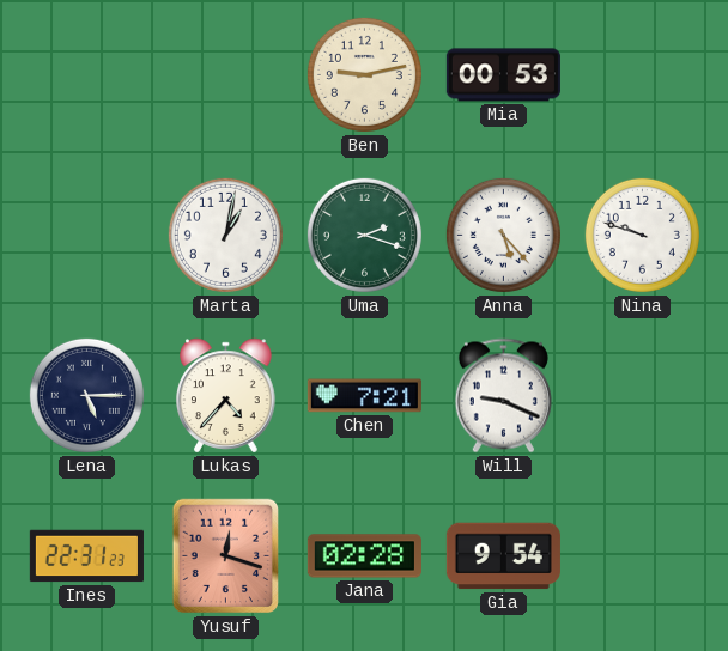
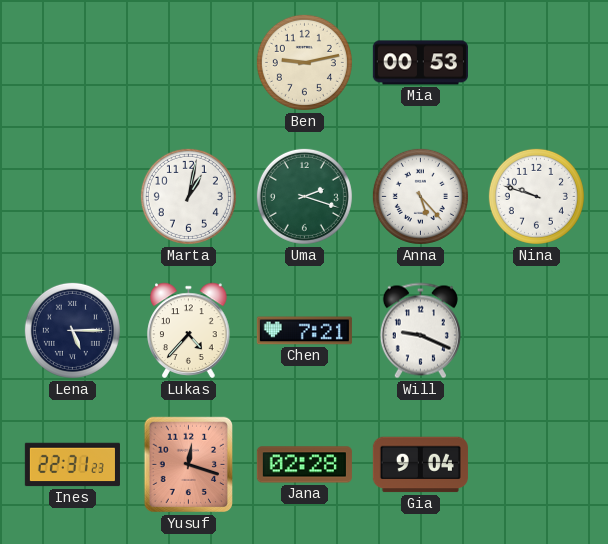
Gia: 9:54 -> 9:04
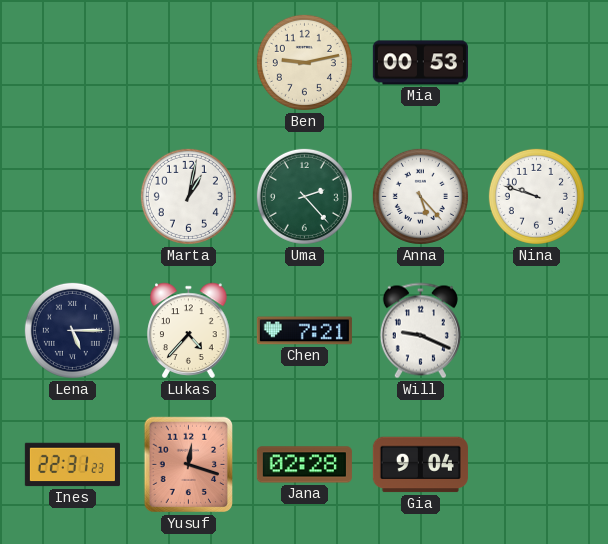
Uma: 2:18 -> 2:23
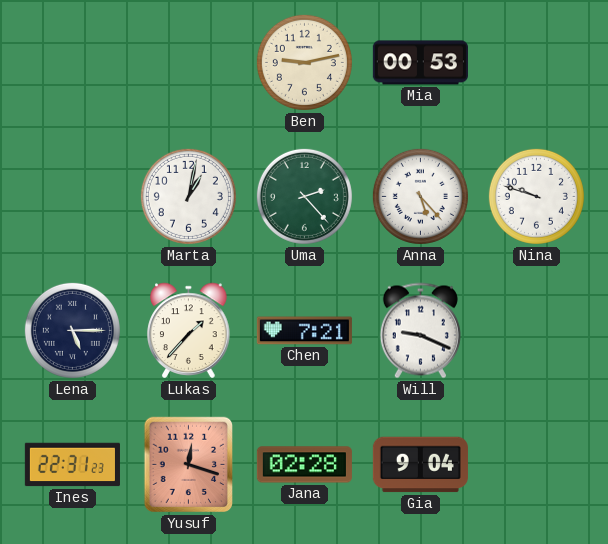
Lukas: 4:37 -> 1:37
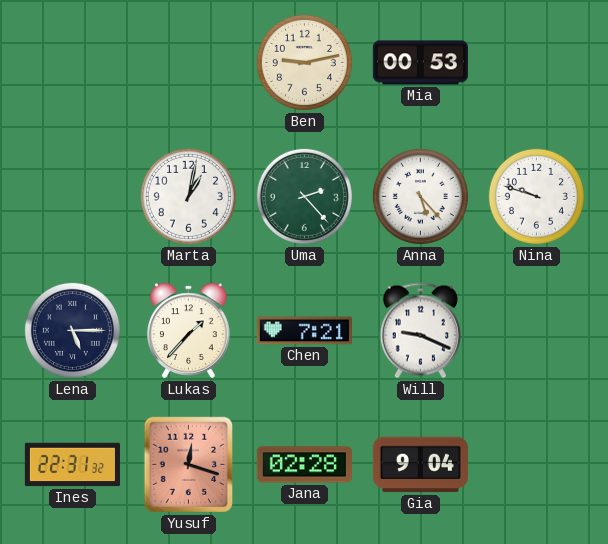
Ines: 22:31:23 -> 22:31:32
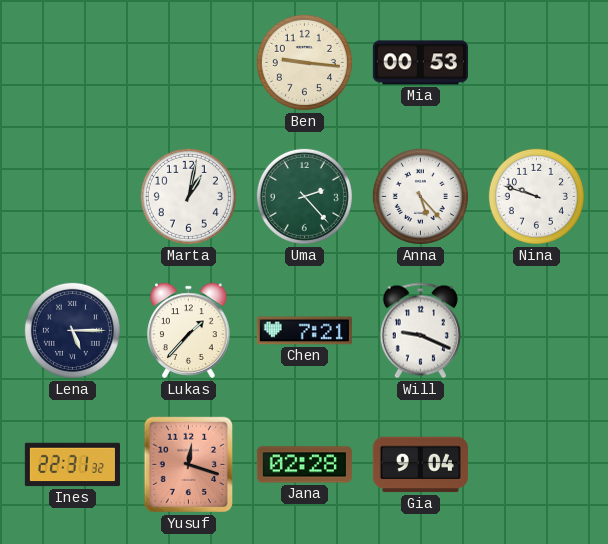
Ben: 9:13 -> 9:16
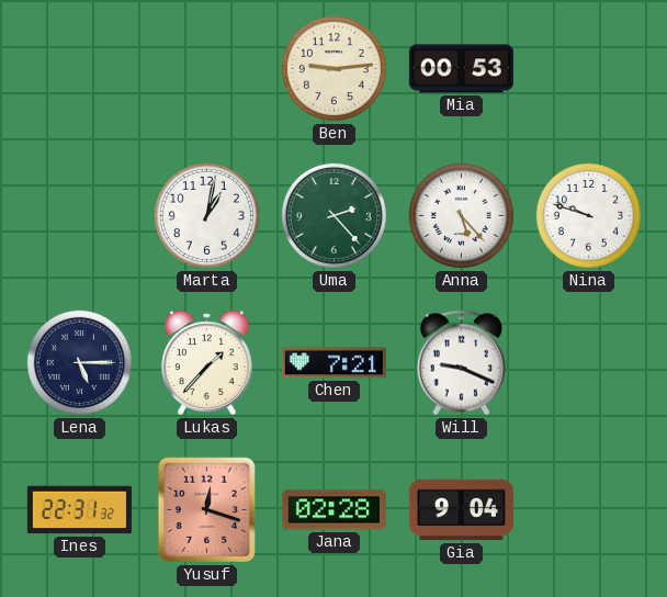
Ben: 9:16 -> 9:14
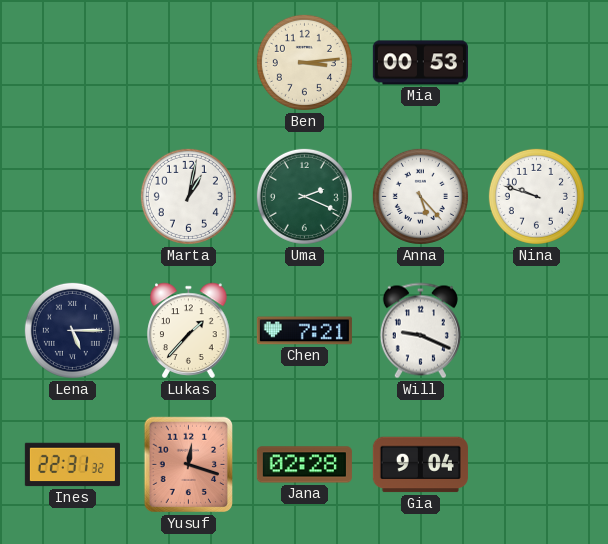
Ben: 9:14 -> 3:14
Uma: 2:23 -> 2:19
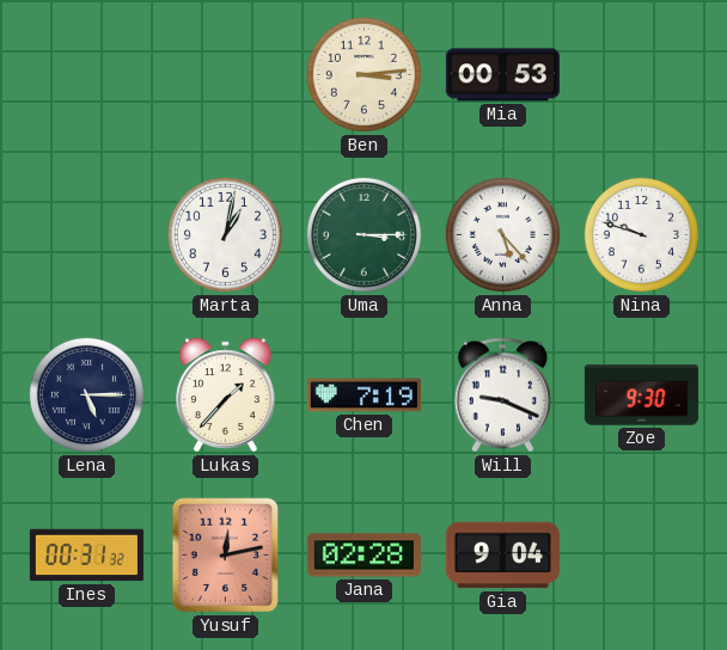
Uma: 2:19 -> 3:15
Chen: 7:21 -> 7:19
Zoe: none -> 9:30
Ines: 22:31 -> 00:31
Yusuf: 12:18 -> 12:13
